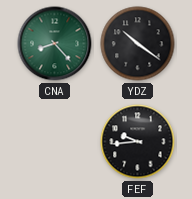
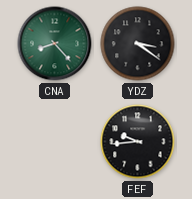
YDZ: 10:21 -> 3:21
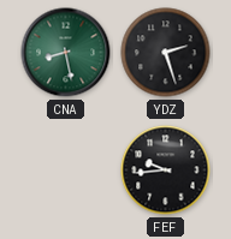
CNA: 8:23 -> 8:28
YDZ: 3:21 -> 2:27
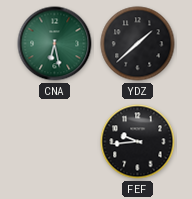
CNA: 8:28 -> 6:28
YDZ: 2:27 -> 1:38
